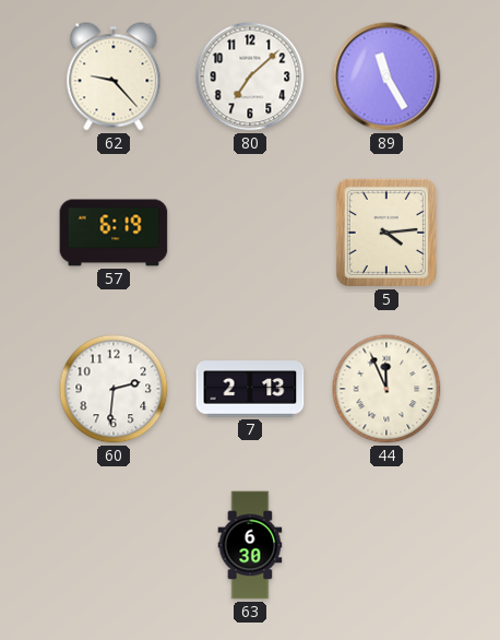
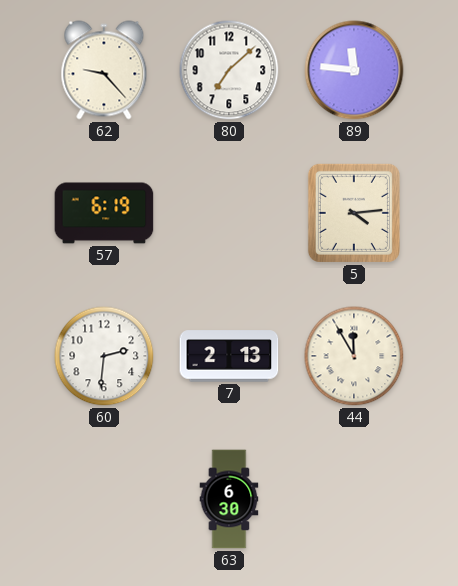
89: 11:25 -> 11:46
44: 11:56 -> 11:55
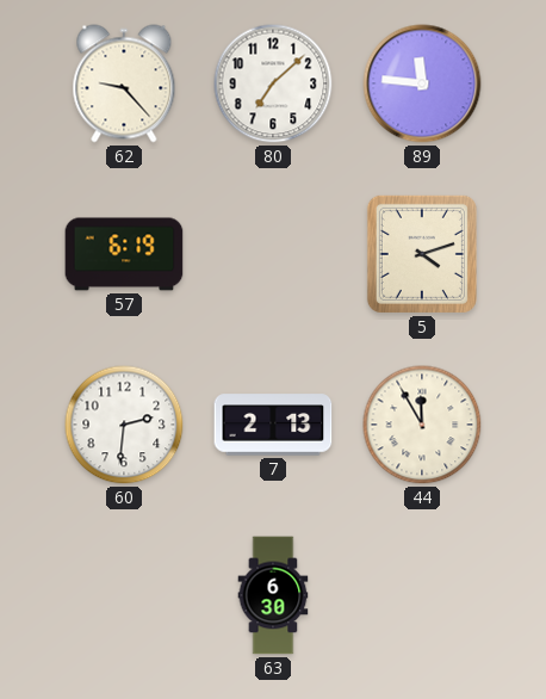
5: 4:14 -> 4:12
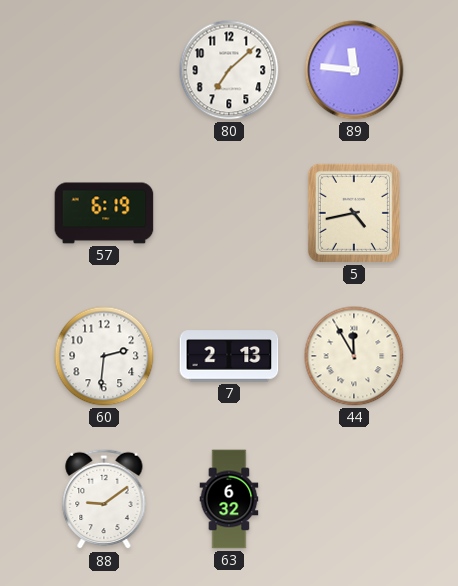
62: 9:23 -> none
5: 4:12 -> 4:43
88: none -> 9:09
63: 6:30 -> 6:32
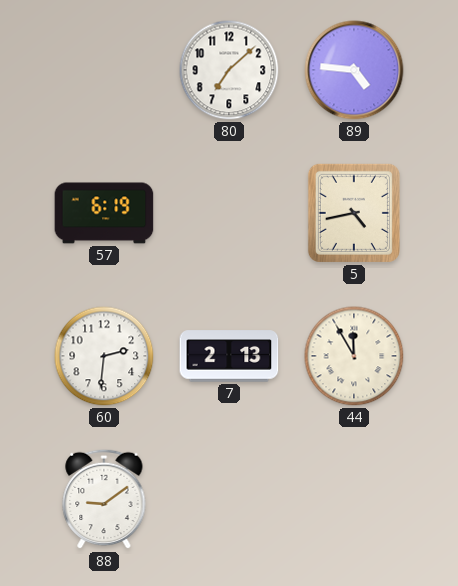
89: 11:46 -> 4:46
63: 6:32 -> none
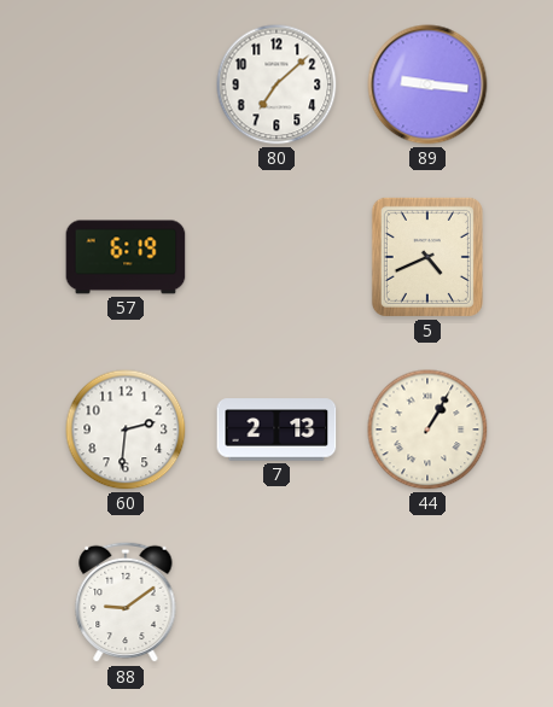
89: 4:46 -> 9:16
5: 4:43 -> 4:41
44: 11:55 -> 1:05
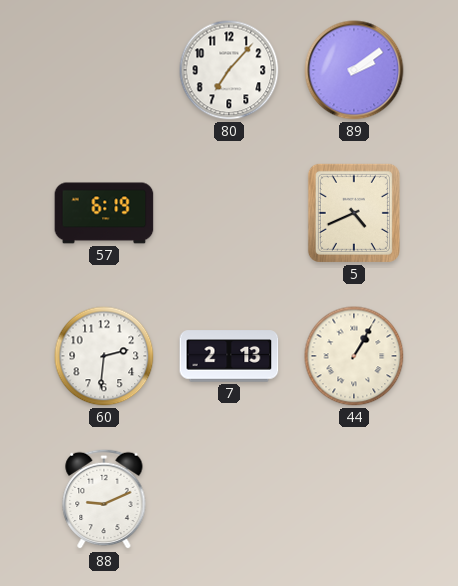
80: 7:08 -> 7:07
89: 9:16 -> 2:09
88: 9:09 -> 9:11
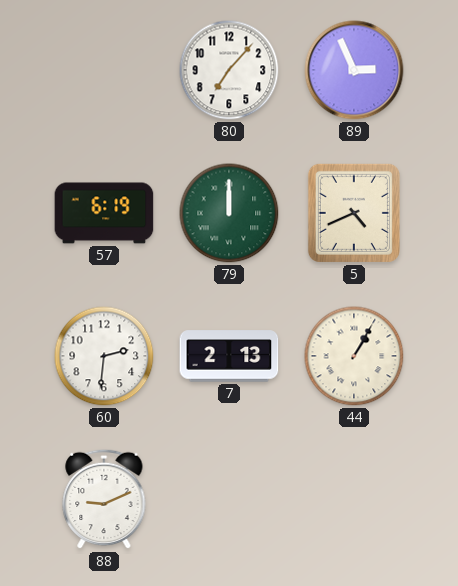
89: 2:09 -> 2:56
79: none -> 12:00
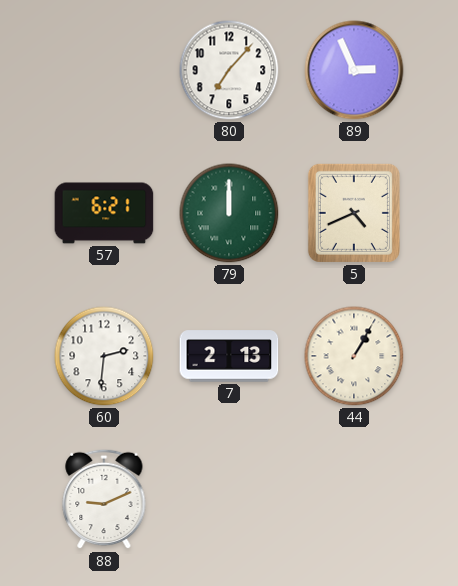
57: 6:19 -> 6:21
